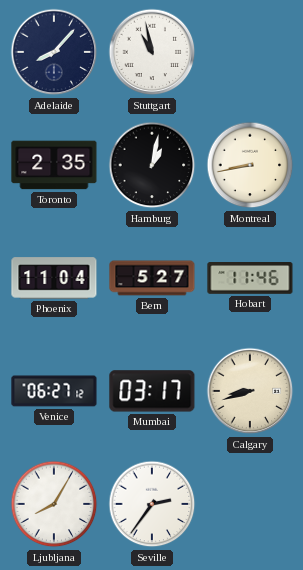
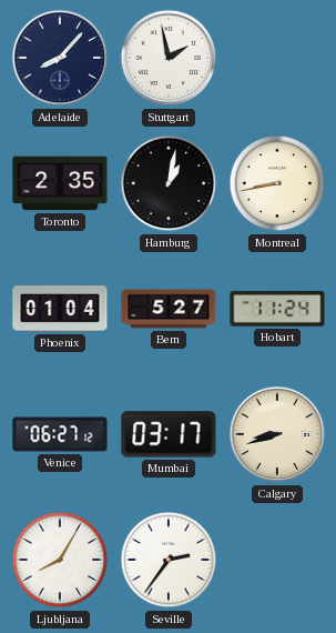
Stuttgart: 10:58 -> 1:58
Phoenix: 11:04 -> 01:04
Hobart: 11:46 -> 11:24
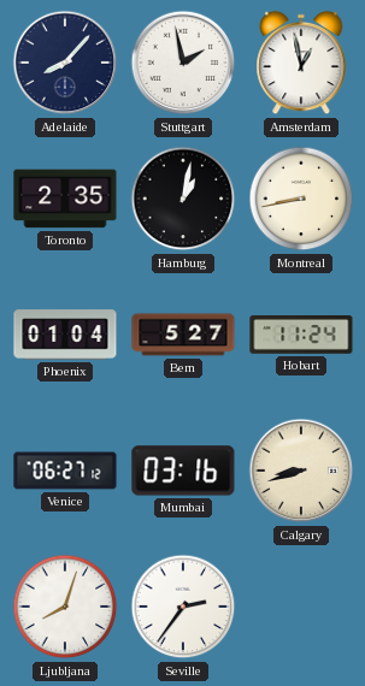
Amsterdam: none -> 12:58
Mumbai: 03:17 -> 03:16
Ljubljana: 8:05 -> 8:03
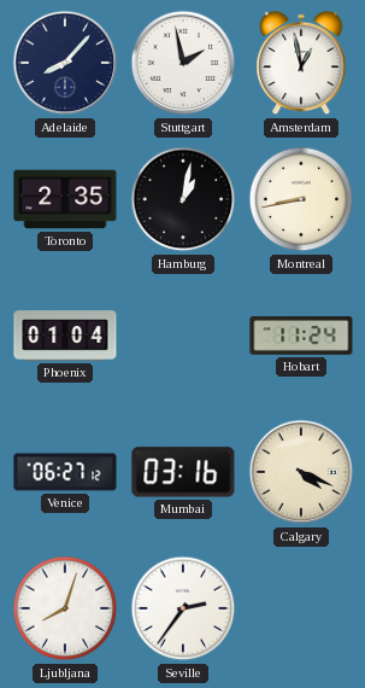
Bern: 5:27 -> none
Calgary: 8:42 -> 4:19
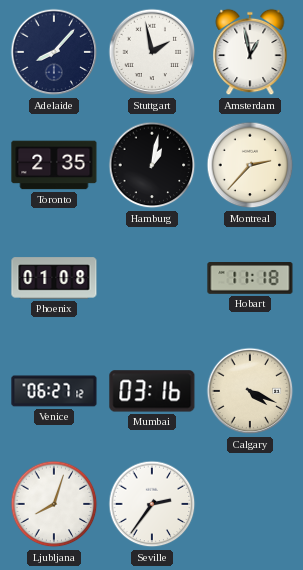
Montreal: 8:43 -> 2:37
Phoenix: 01:04 -> 01:08
Hobart: 11:24 -> 11:18
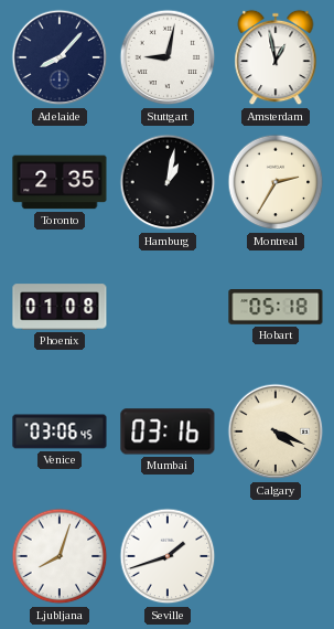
Stuttgart: 1:58 -> 9:02
Montreal: 2:37 -> 2:35
Hobart: 11:18 -> 05:18
Venice: 06:27 -> 03:06
Seville: 2:36 -> 1:42
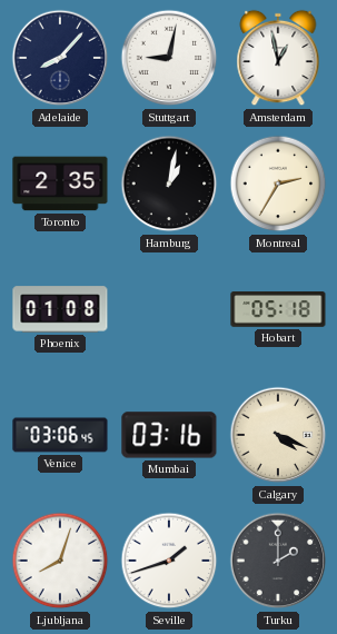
Turku: none -> 2:00
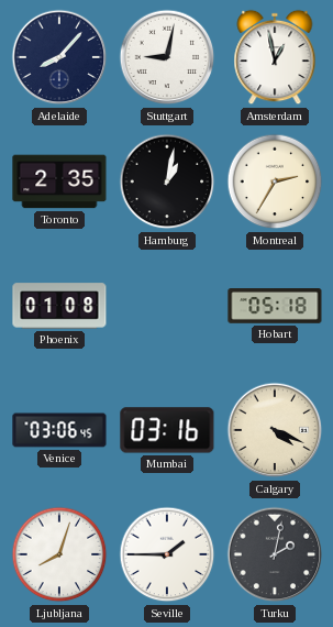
Seville: 1:42 -> 1:45
Turku: 2:00 -> 2:02
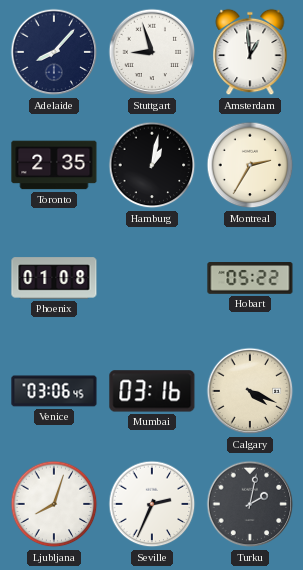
Stuttgart: 9:02 -> 8:57
Amsterdam: 12:58 -> 12:59
Hobart: 05:18 -> 05:22
Seville: 1:45 -> 2:34
